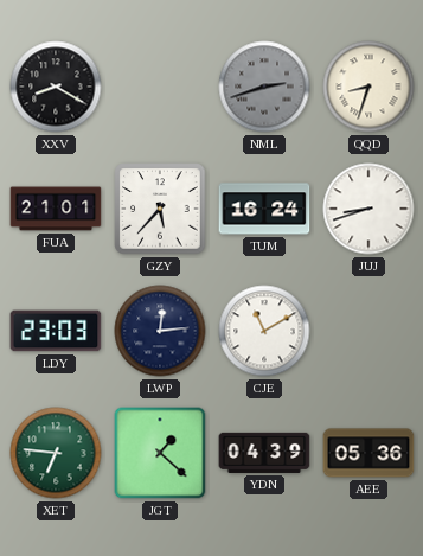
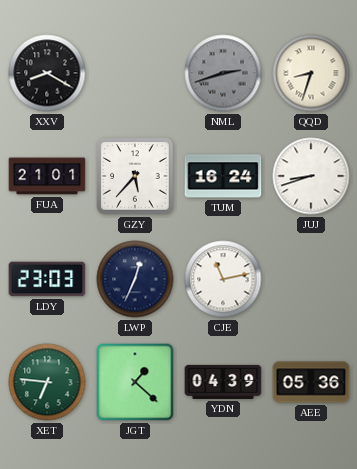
LWP: 12:14 -> 12:34
CJE: 11:10 -> 11:13
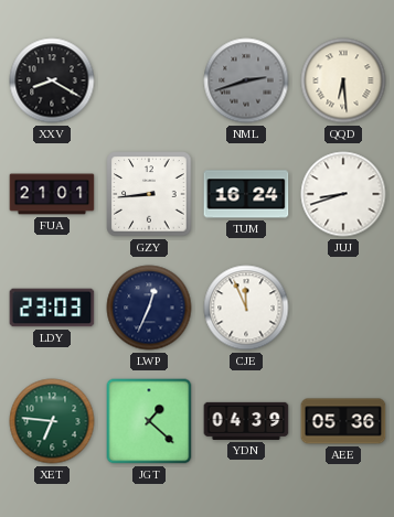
QQD: 8:33 -> 6:29
GZY: 5:37 -> 8:44
CJE: 11:13 -> 11:56
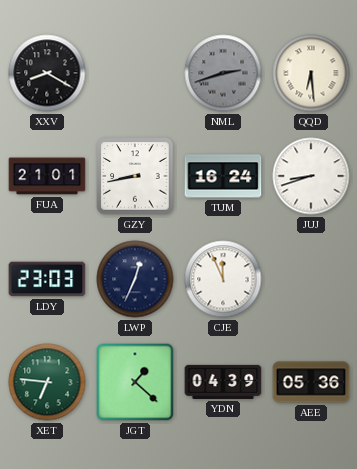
GZY: 8:44 -> 8:43
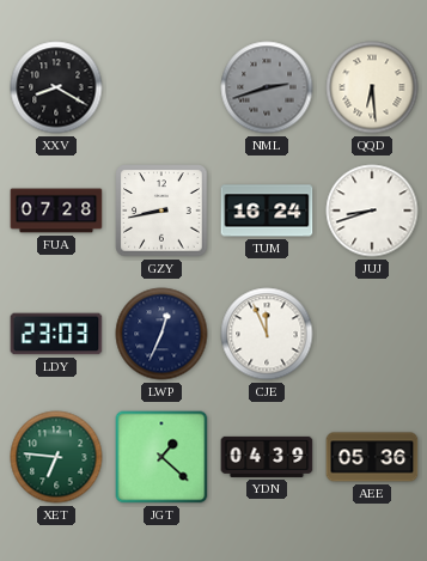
FUA: 21:01 -> 07:28
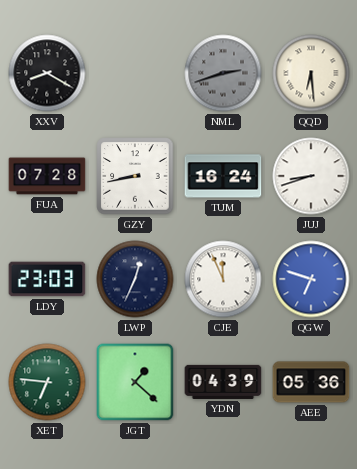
QGW: none -> 6:48
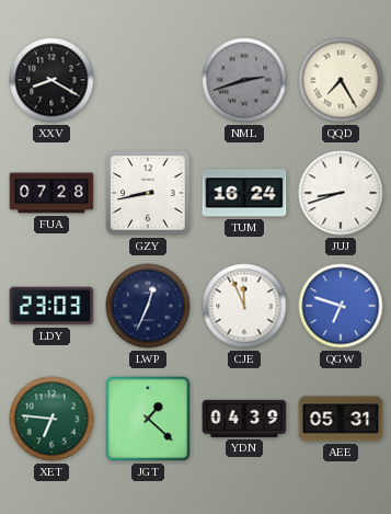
QQD: 6:29 -> 7:25
AEE: 05:36 -> 05:31
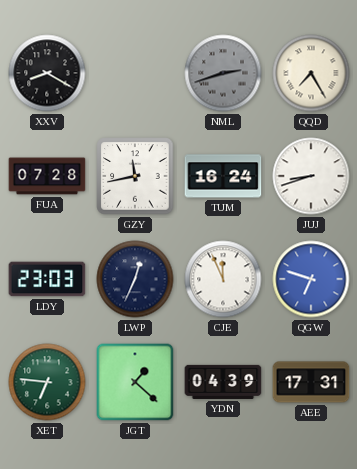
GZY: 8:43 -> 11:43
AEE: 05:31 -> 17:31
